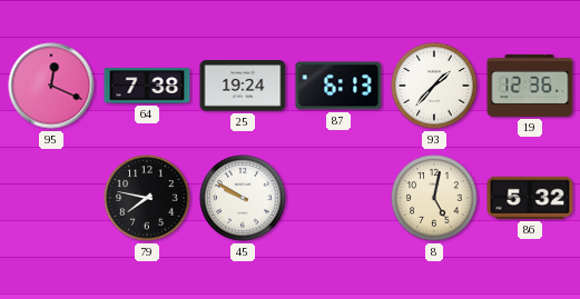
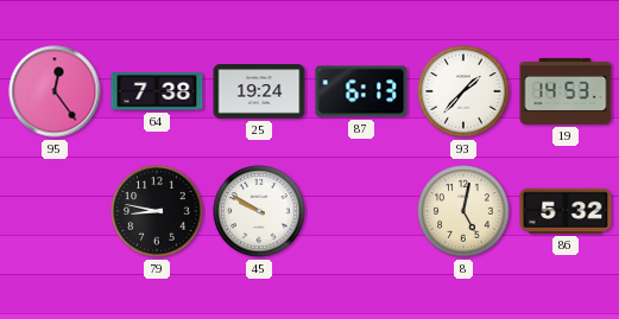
95: 12:19 -> 12:24
19: 12:36 -> 14:53
79: 7:47 -> 8:47
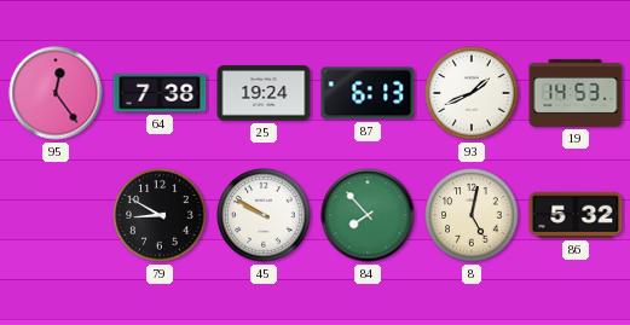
93: 1:37 -> 1:41
79: 8:47 -> 8:50
84: none -> 7:53
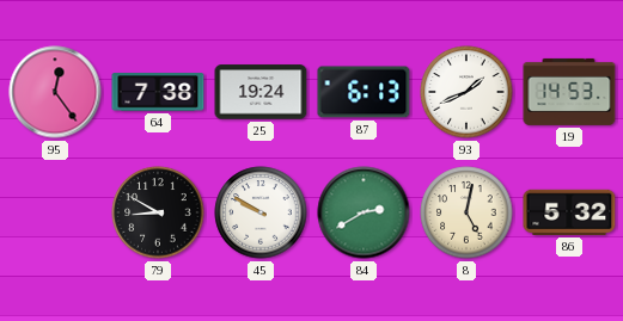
84: 7:53 -> 2:40
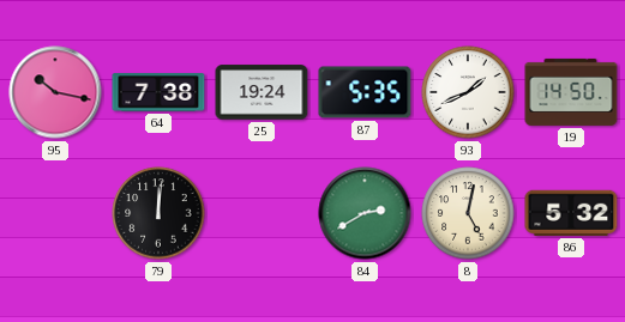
95: 12:24 -> 10:17
87: 6:13 -> 5:35
19: 14:53 -> 14:50
79: 8:50 -> 12:01
45: 9:50 -> none
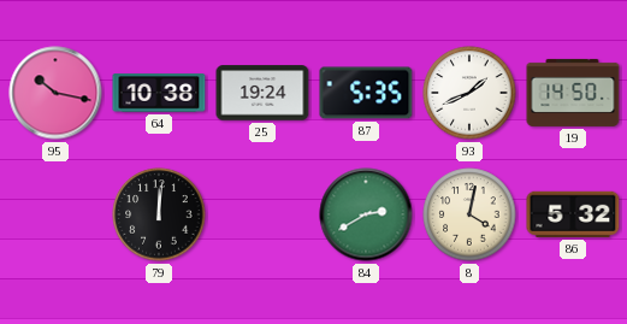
64: 7:38 -> 10:38
8: 5:02 -> 4:02
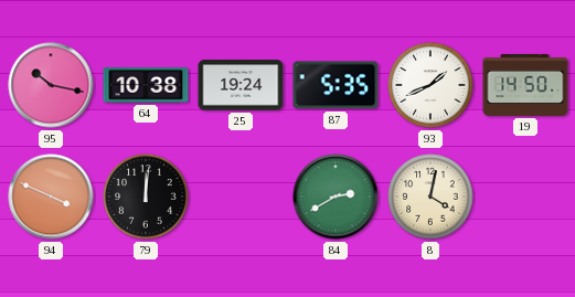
94: none -> 3:49
86: 5:32 -> none
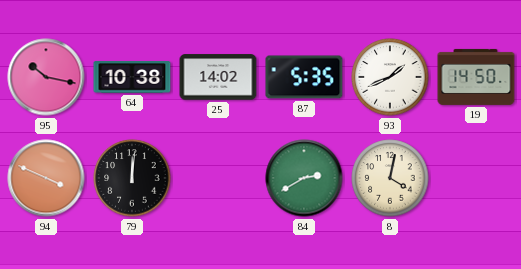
25: 19:24 -> 14:02
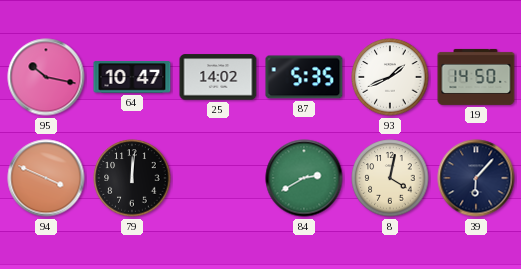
64: 10:38 -> 10:47
39: none -> 6:07
